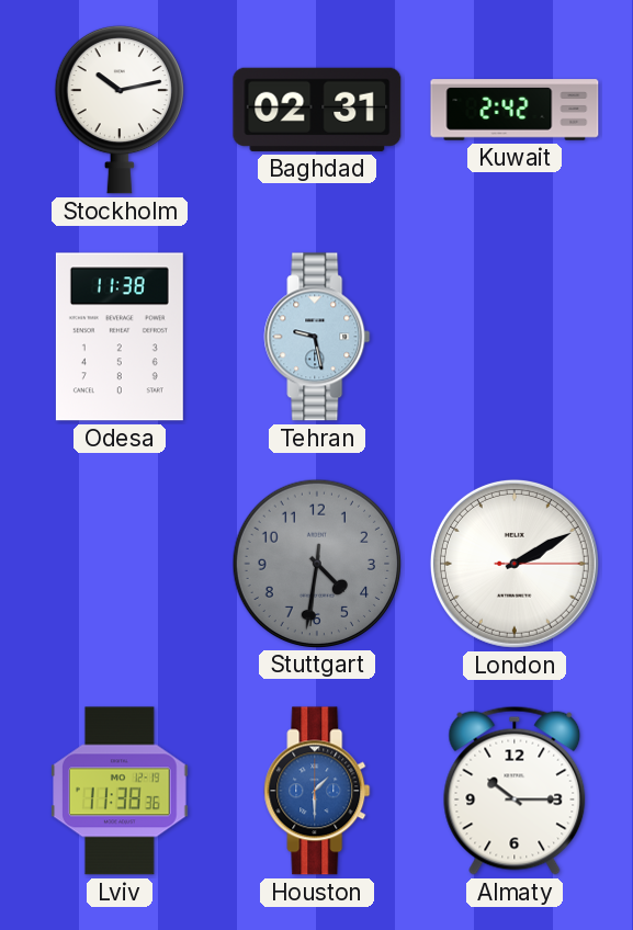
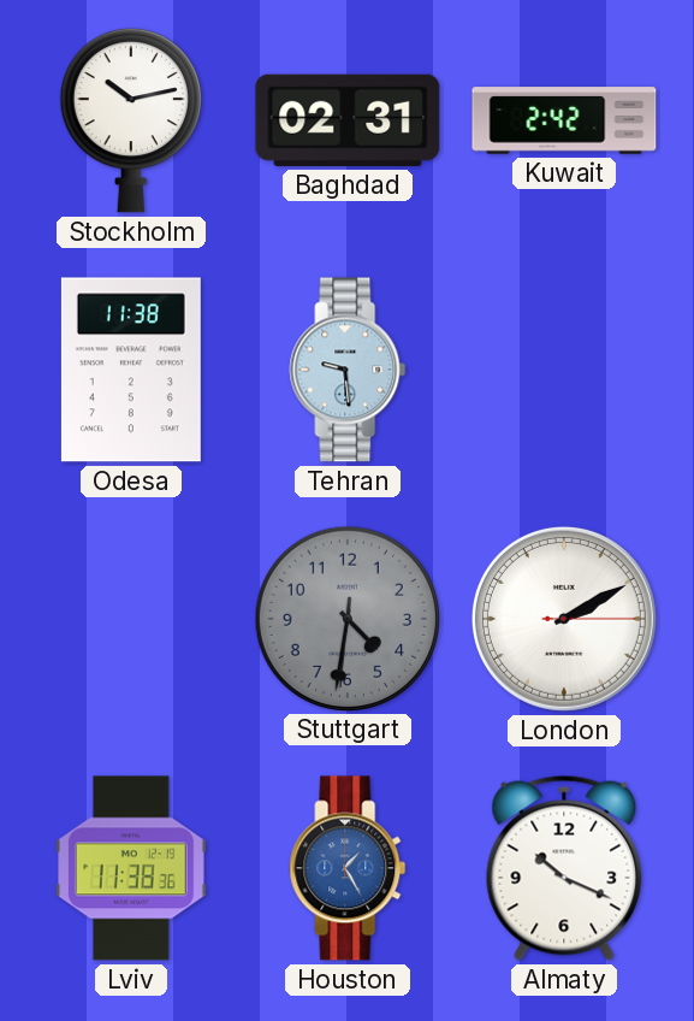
Tehran: 9:28 -> 9:29
Houston: 1:30 -> 1:25
Almaty: 10:15 -> 10:19
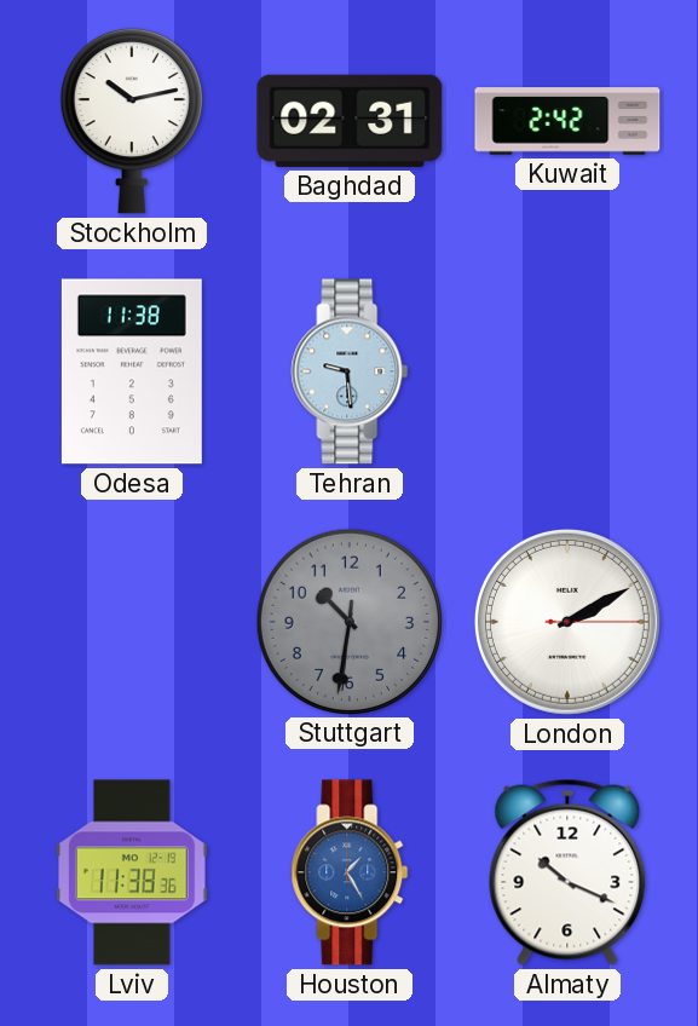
Stuttgart: 4:31 -> 10:31
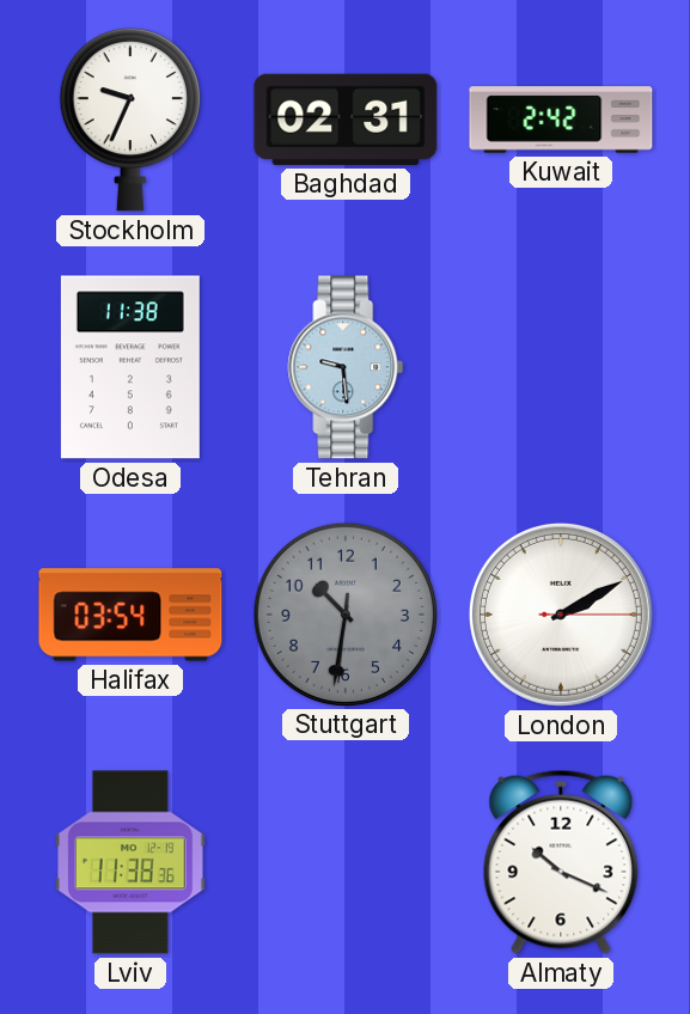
Stockholm: 10:13 -> 9:34
Halifax: none -> 03:54
Houston: 1:25 -> none
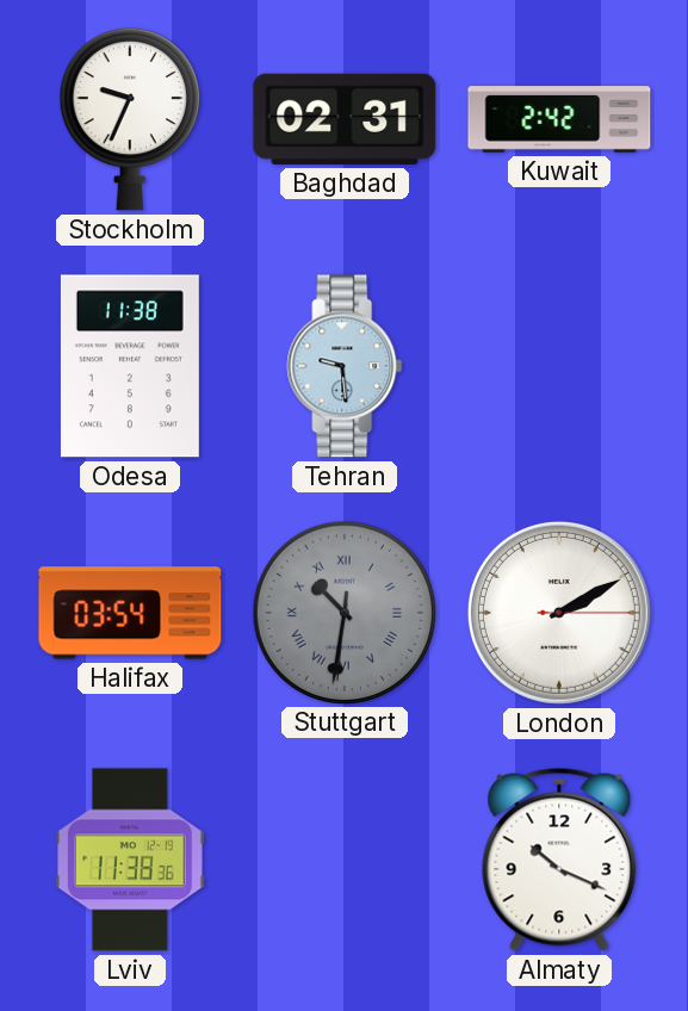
Stuttgart numerals: Arabic -> Roman
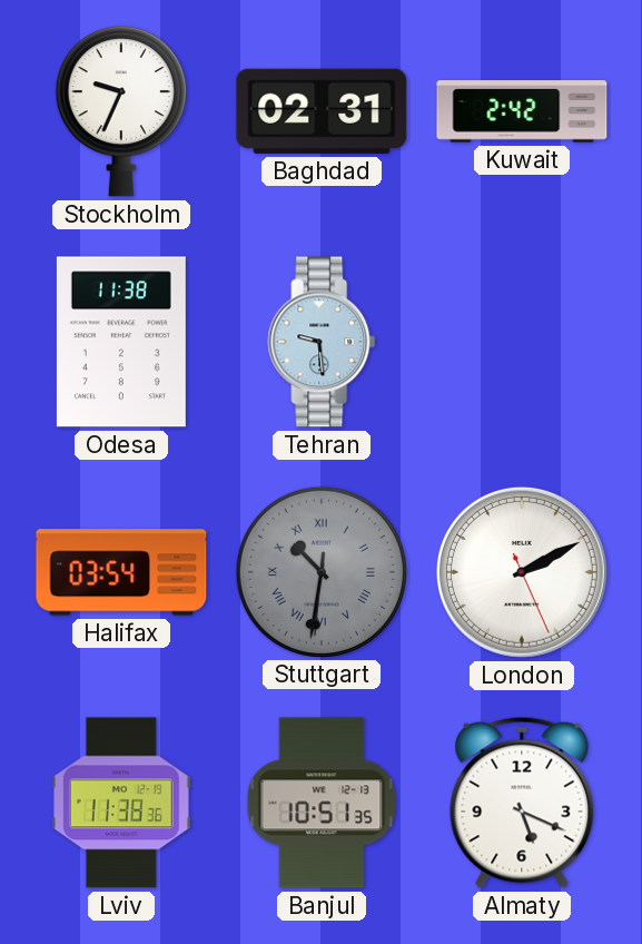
London: 2:10:15 -> 2:10:26
Banjul: none -> 10:51
Almaty: 10:19 -> 5:19
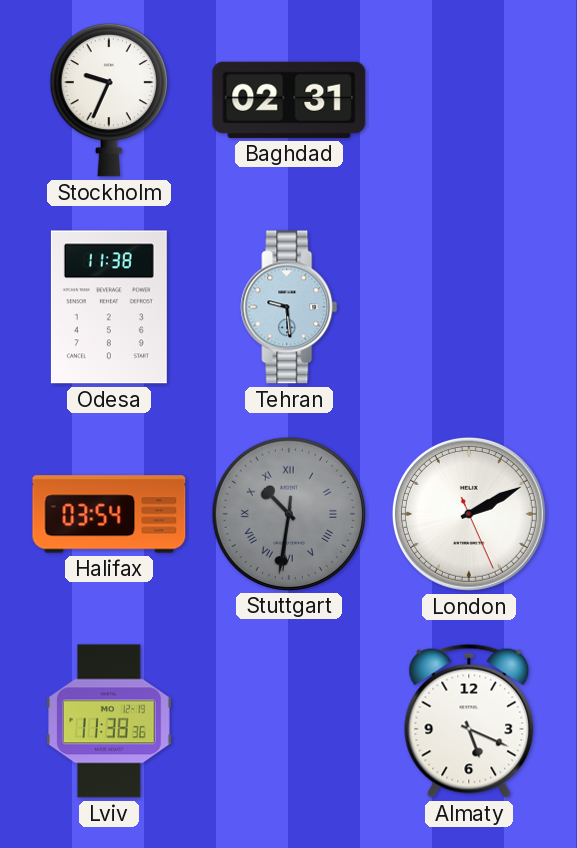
Kuwait: 2:42 -> none
Banjul: 10:51 -> none
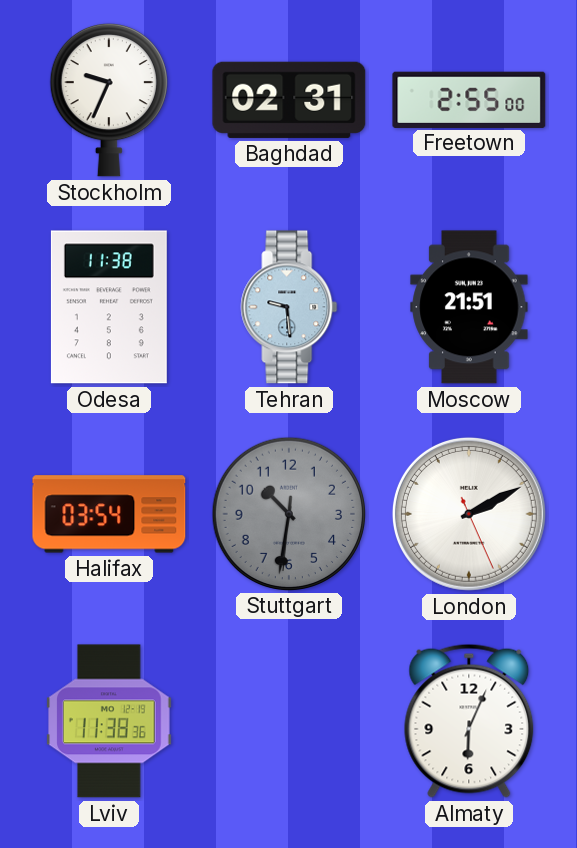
Freetown: none -> 2:55
Moscow: none -> 21:51
Stuttgart numerals: Roman -> Arabic
Almaty: 5:19 -> 6:04
